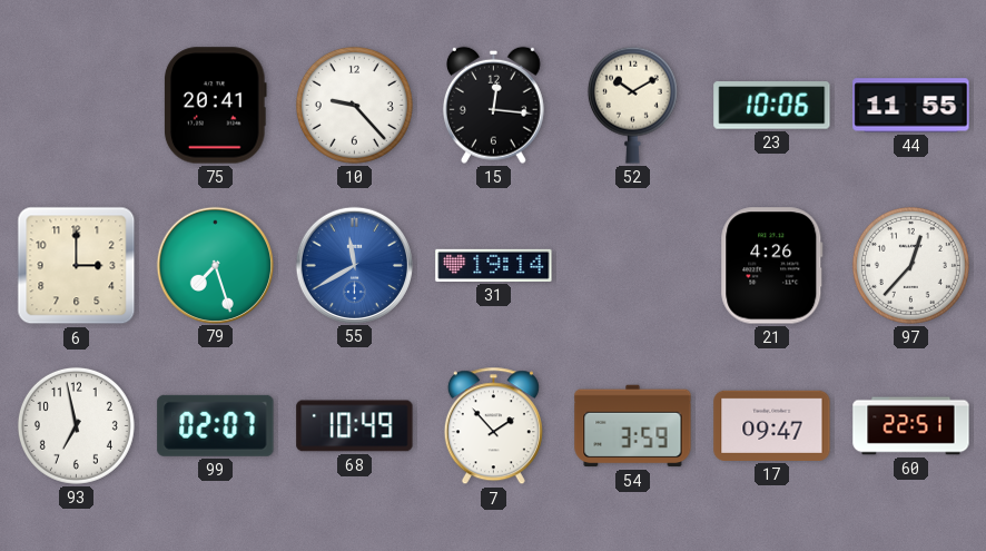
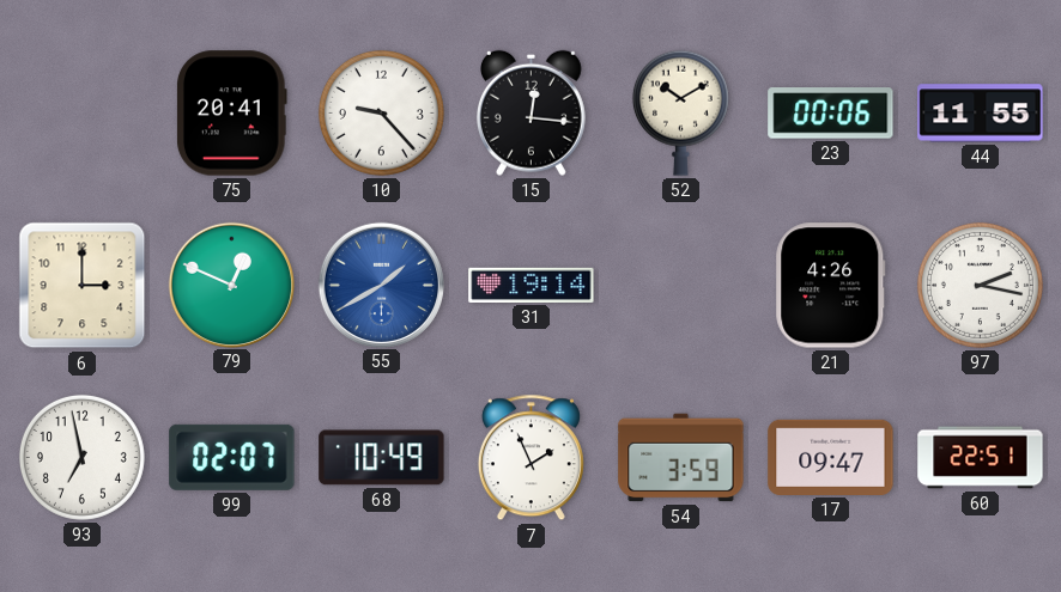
23: 10:06 -> 00:06
79: 7:27 -> 12:49
55: 11:40 -> 1:40
97: 12:37 -> 2:17
7: 1:53 -> 1:56
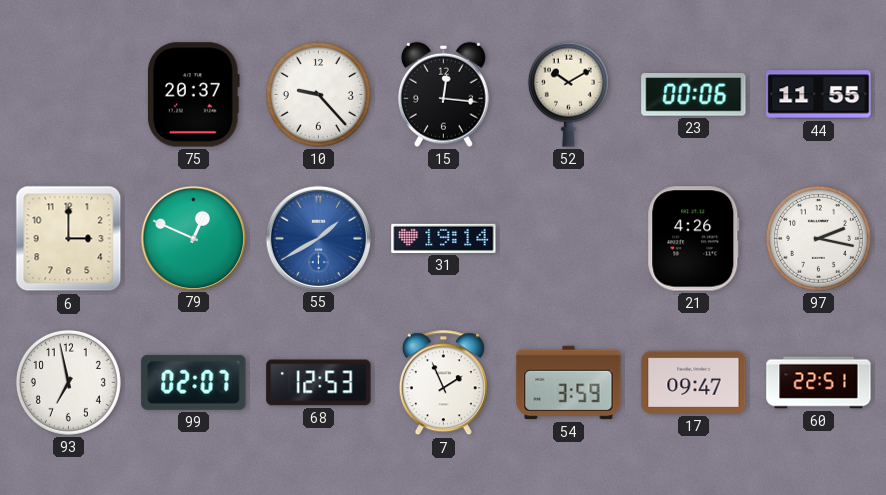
75: 20:41 -> 20:37
68: 10:49 -> 12:53
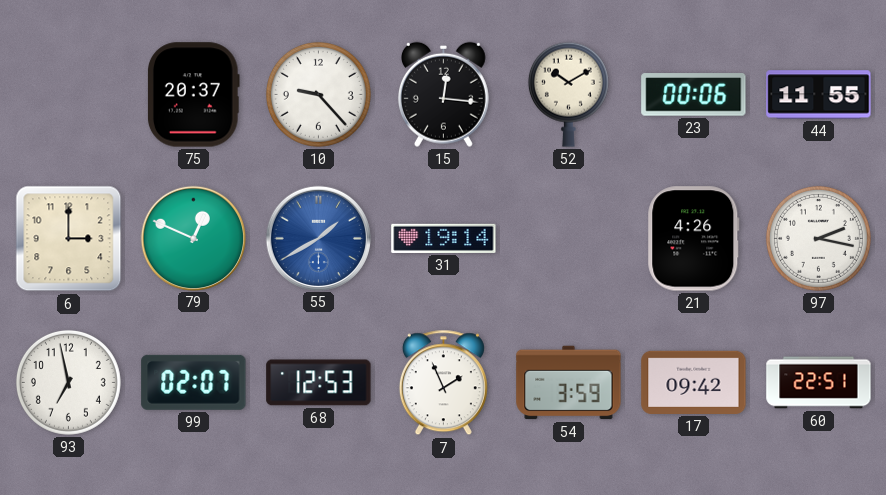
17: 09:47 -> 09:42
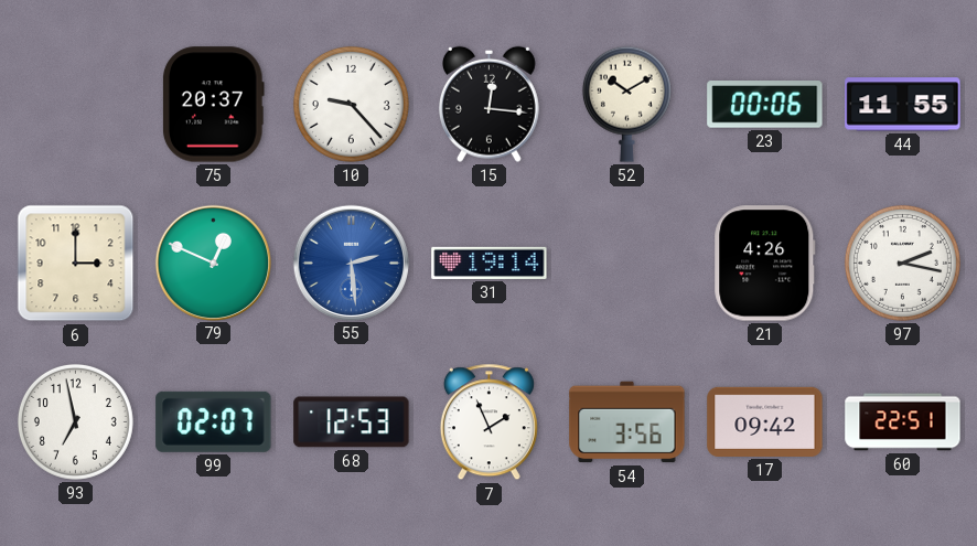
55: 1:40 -> 2:29
54: 3:59 -> 3:56
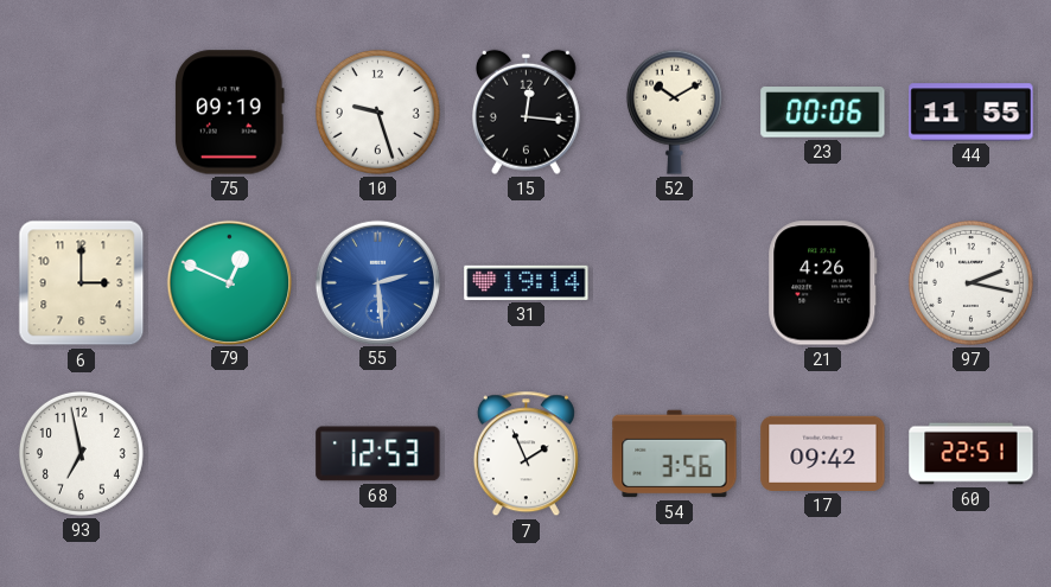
75: 20:37 -> 09:19
10: 9:23 -> 9:27
99: 02:07 -> none
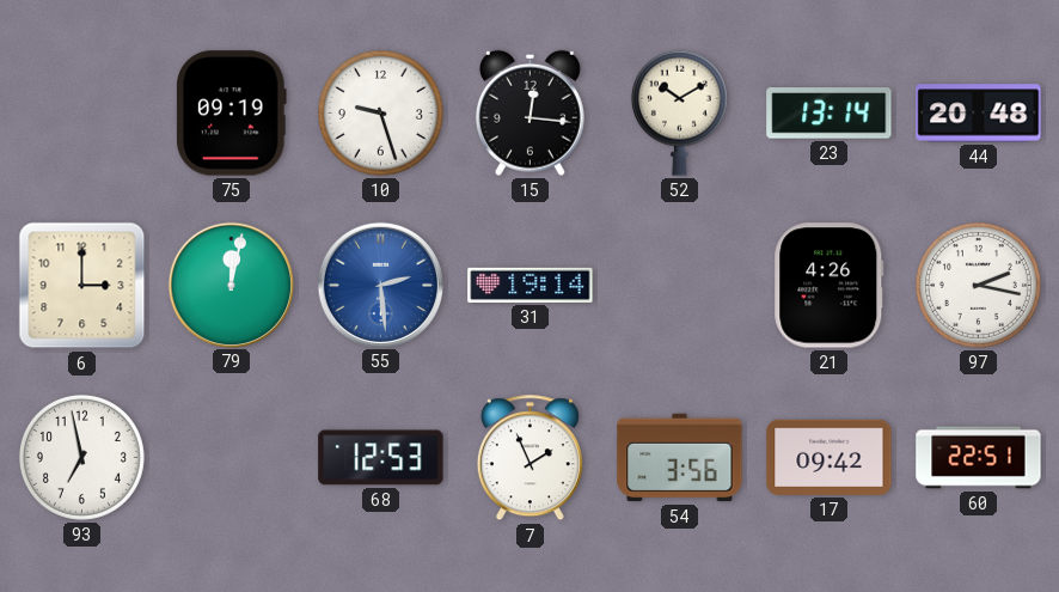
23: 00:06 -> 13:14
44: 11:55 -> 20:48
79: 12:49 -> 12:02
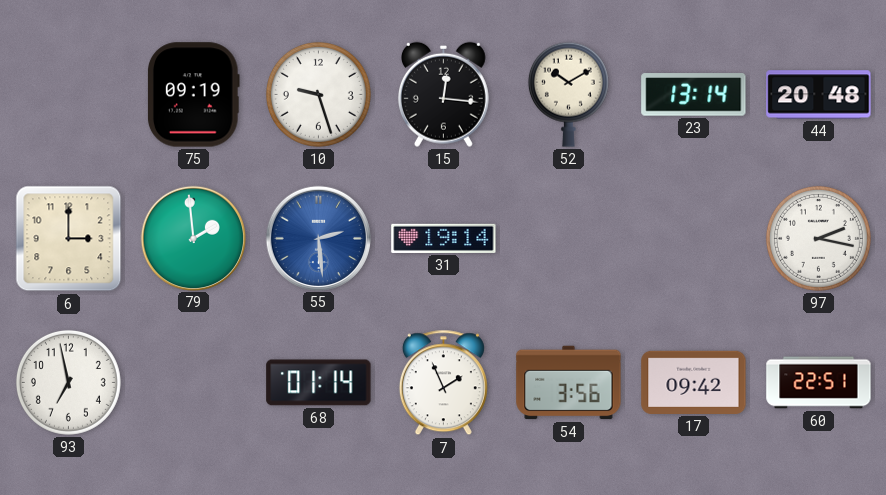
79: 12:02 -> 1:59
21: 4:26 -> none
68: 12:53 -> 01:14
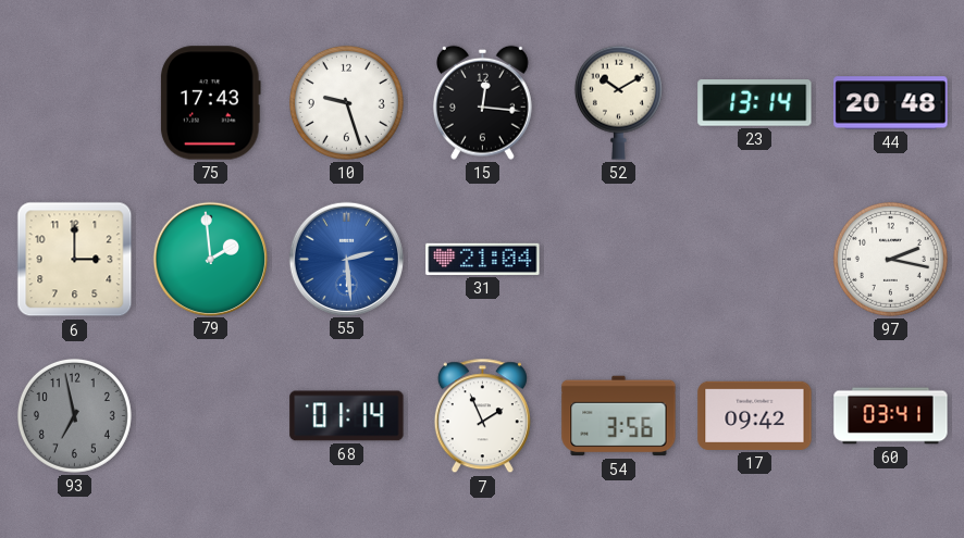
75: 09:19 -> 17:43
31: 19:14 -> 21:04
93 dial: white -> grey
60: 22:51 -> 03:41
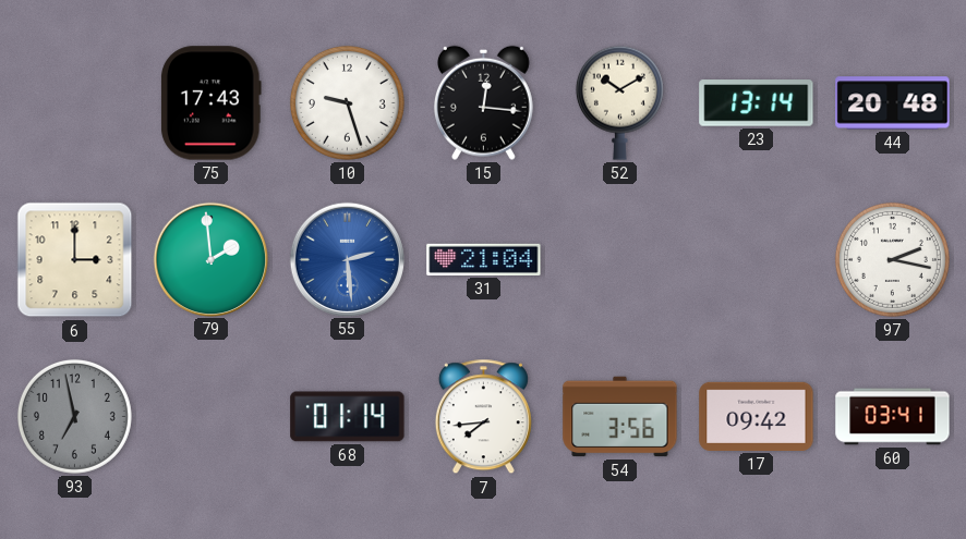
7: 1:56 -> 7:44
